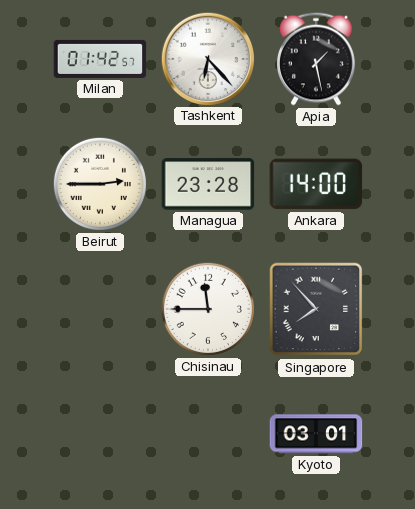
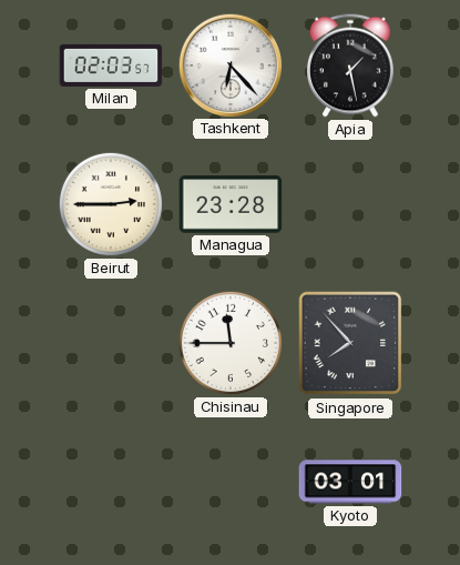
Milan: 01:42 -> 02:03
Ankara: 14:00 -> none
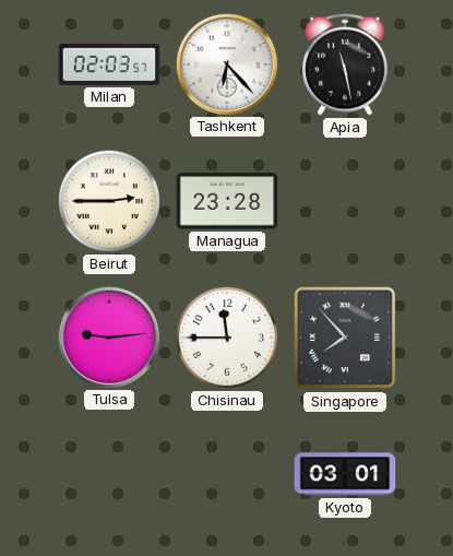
Apia: 1:28 -> 11:28
Tulsa: none -> 9:14
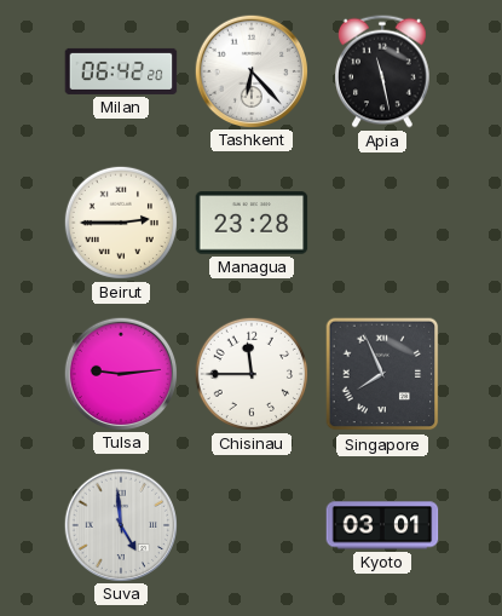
Milan: 02:03 -> 06:42
Singapore: 7:53 -> 7:56
Suva: none -> 4:59
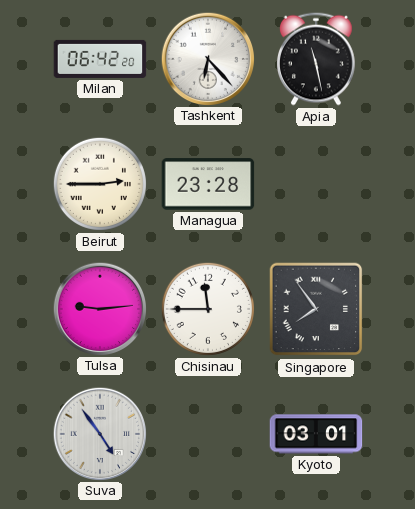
Singapore: 7:56 -> 7:54
Suva: 4:59 -> 4:54
